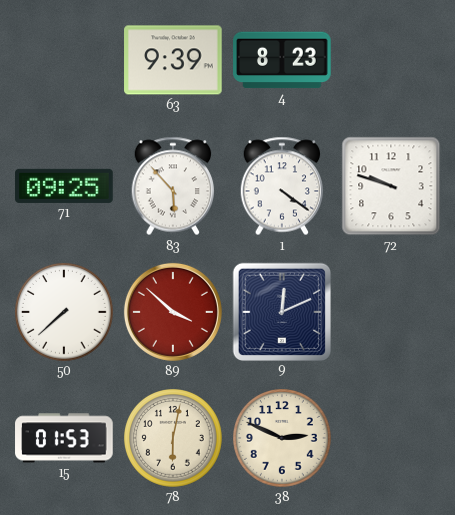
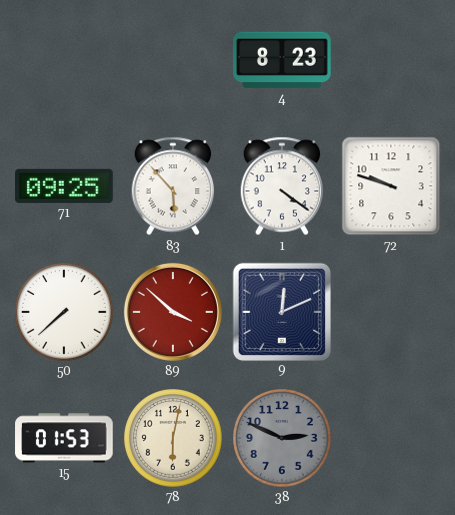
63: 9:39 -> none
38 dial: cream -> grey
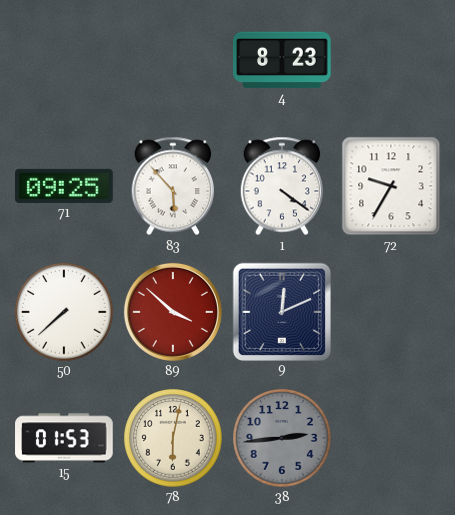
72: 9:48 -> 9:35
38: 2:49 -> 2:44
